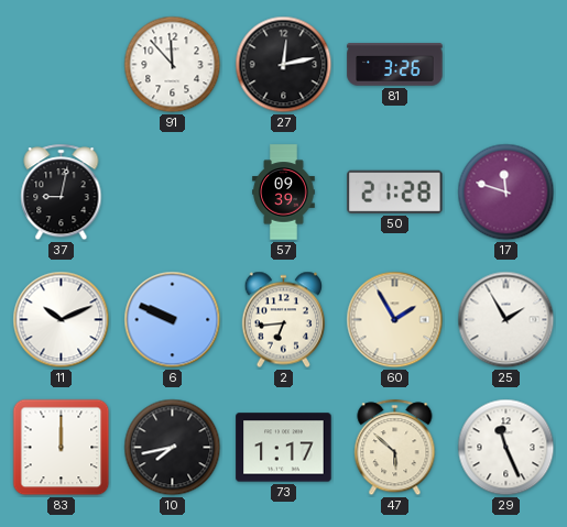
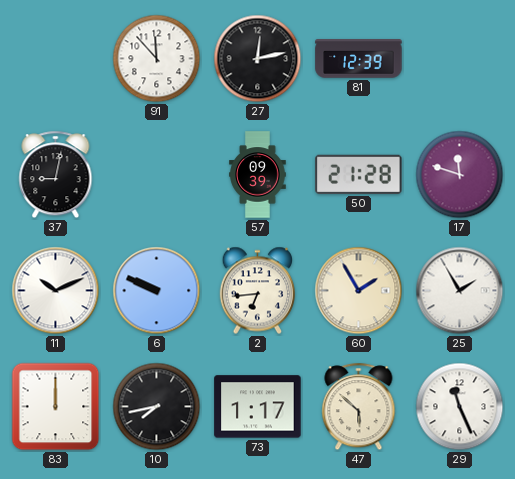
81: 3:26 -> 12:39
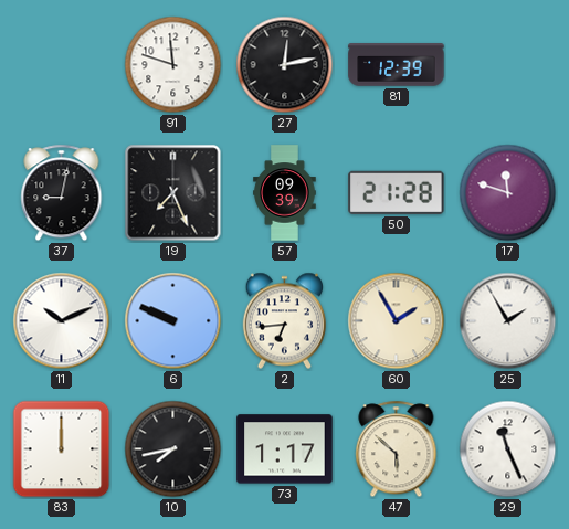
91: 11:53 -> 11:48
19: none -> 7:26
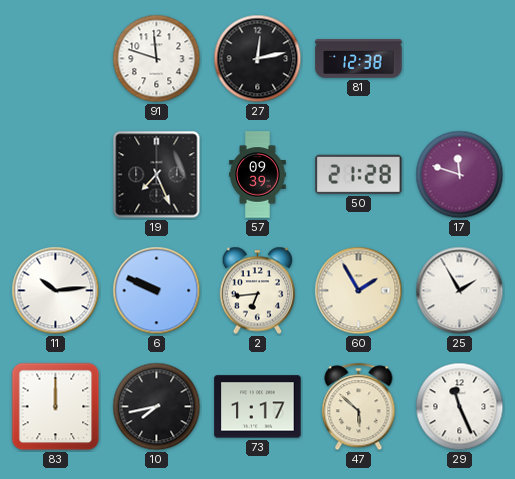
81: 12:39 -> 12:38
37: 9:02 -> none
11: 10:11 -> 10:14
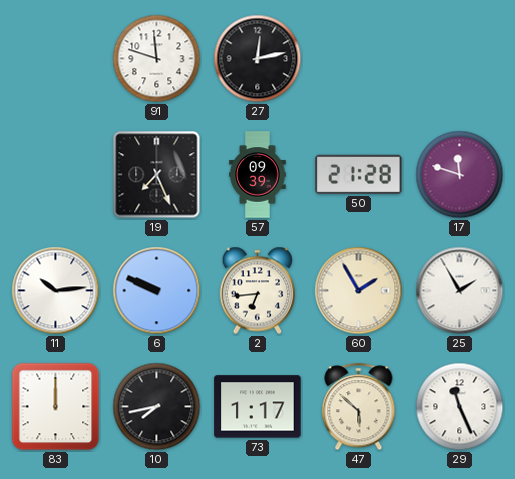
81: 12:38 -> none
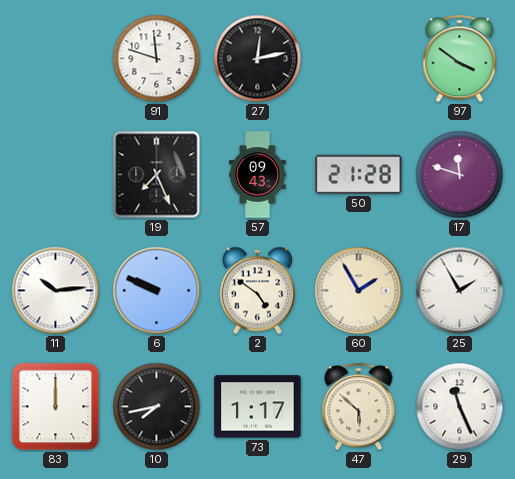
97: none -> 3:51
57: 09:39 -> 09:43
2: 6:44 -> 4:51
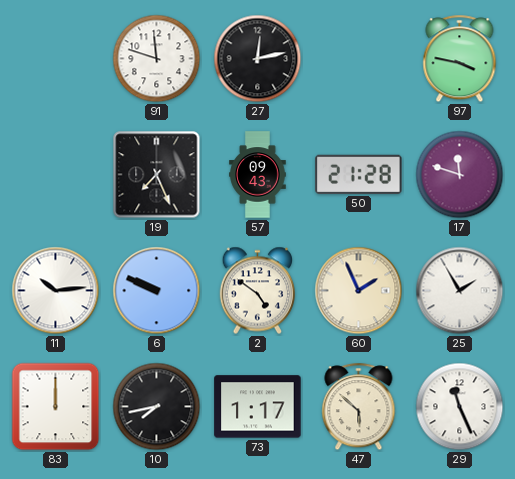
97: 3:51 -> 3:47
60: 1:55 -> 1:56
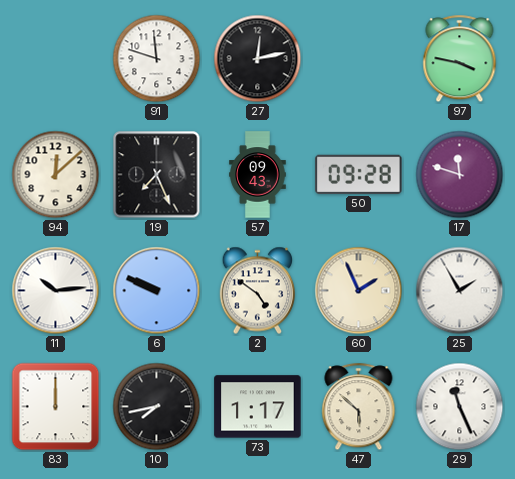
94: none -> 12:08
50: 21:28 -> 09:28
